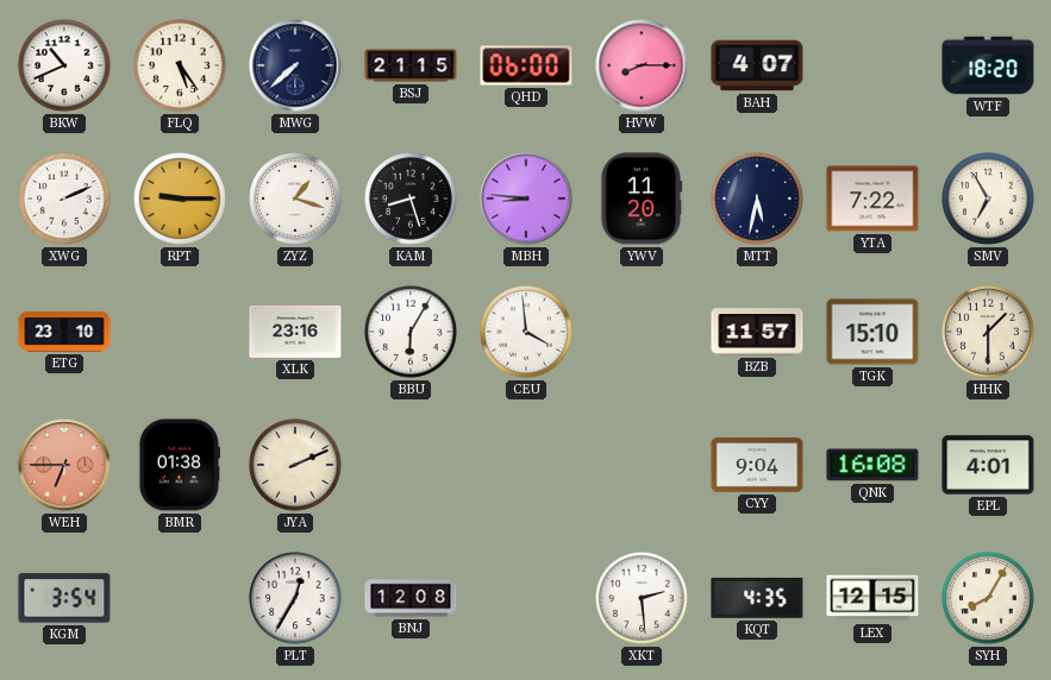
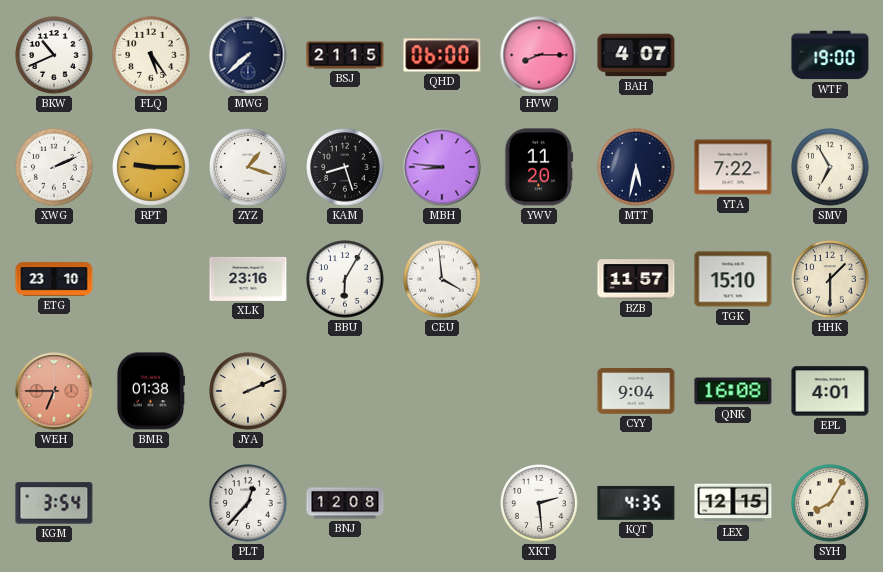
WTF: 18:20 -> 19:00
PLT: 12:35 -> 12:37
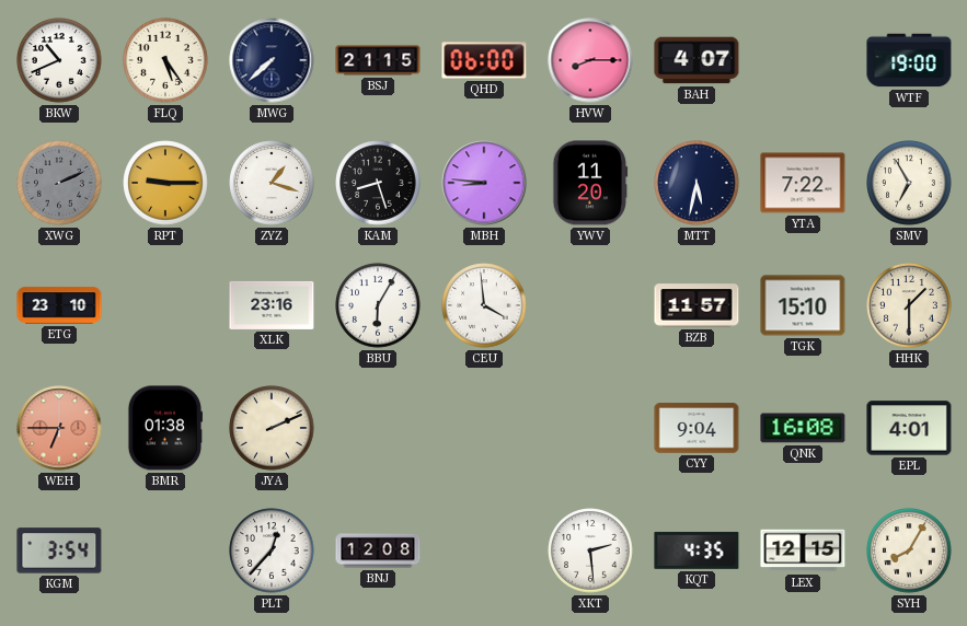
XWG dial: white -> grey
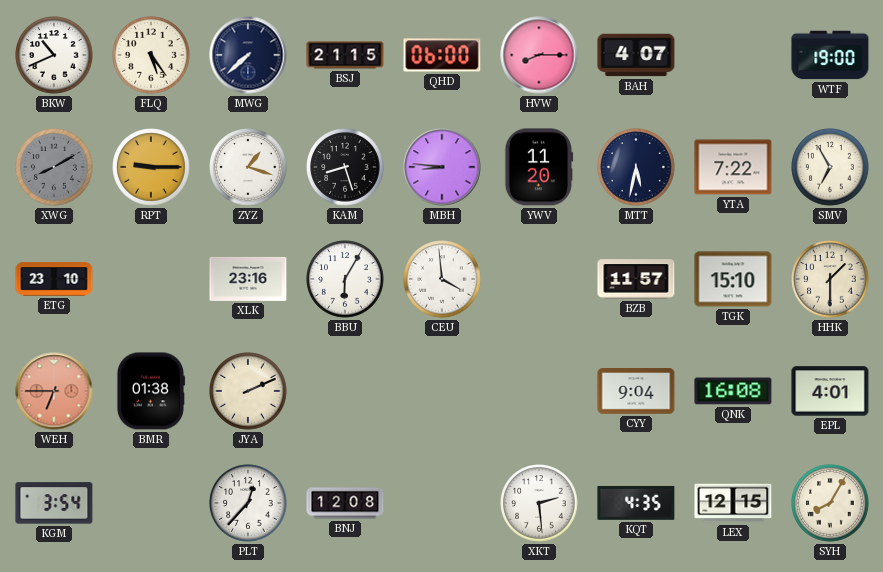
XWG: 2:11 -> 8:10
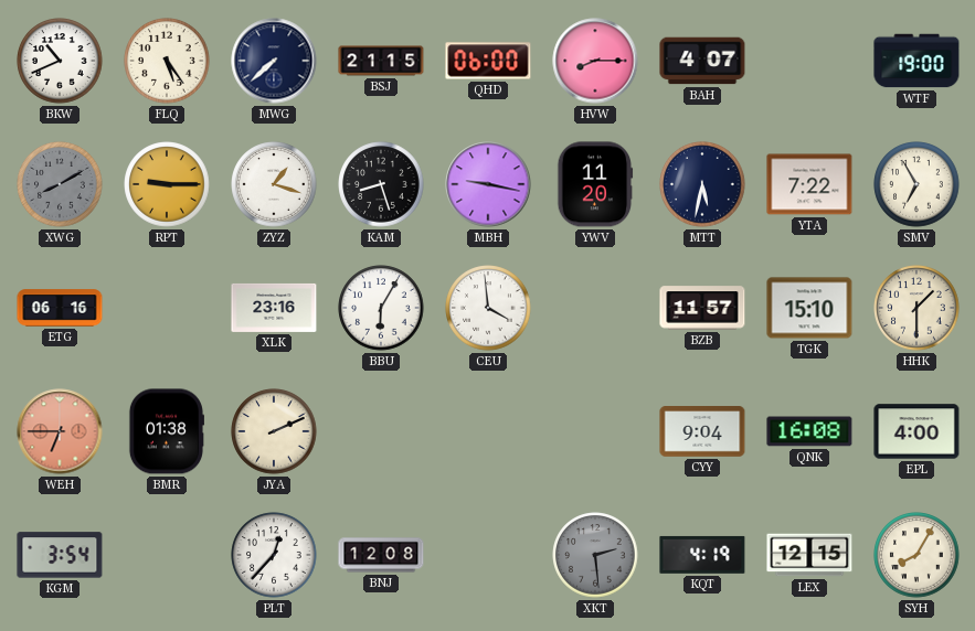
MBH: 8:46 -> 9:17
ETG: 23:10 -> 06:16
EPL: 4:01 -> 4:00
XKT dial: white -> grey
KQT: 4:35 -> 4:19
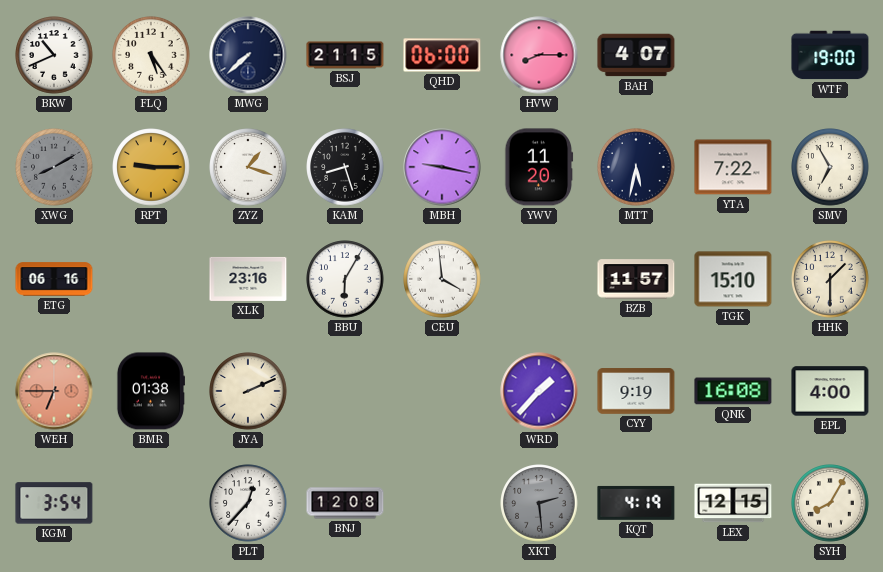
WRD: none -> 1:37
CYY: 9:04 -> 9:19
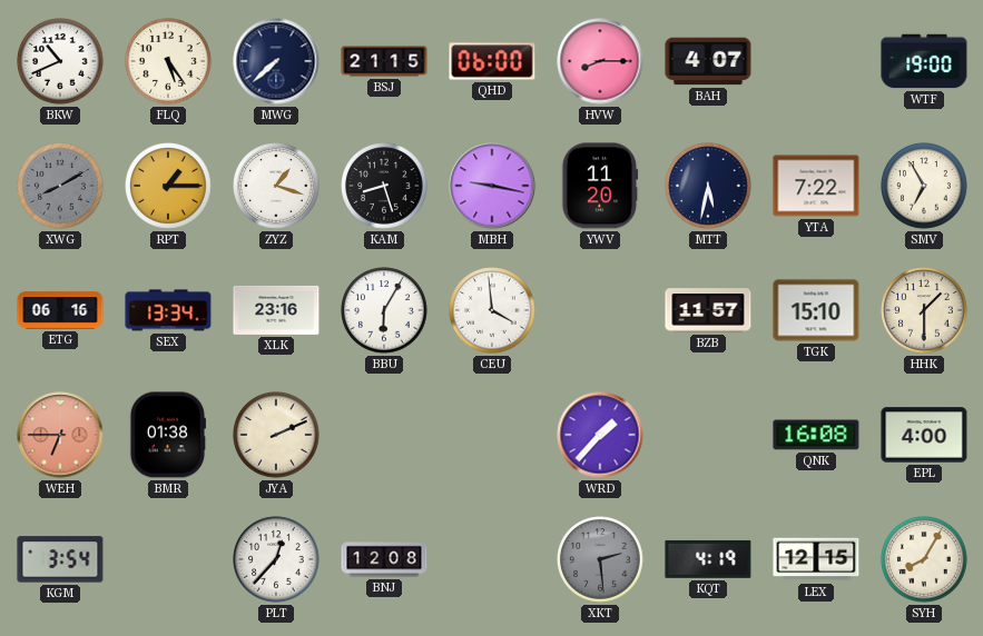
RPT: 9:15 -> 1:15
SEX: none -> 13:34
CYY: 9:19 -> none
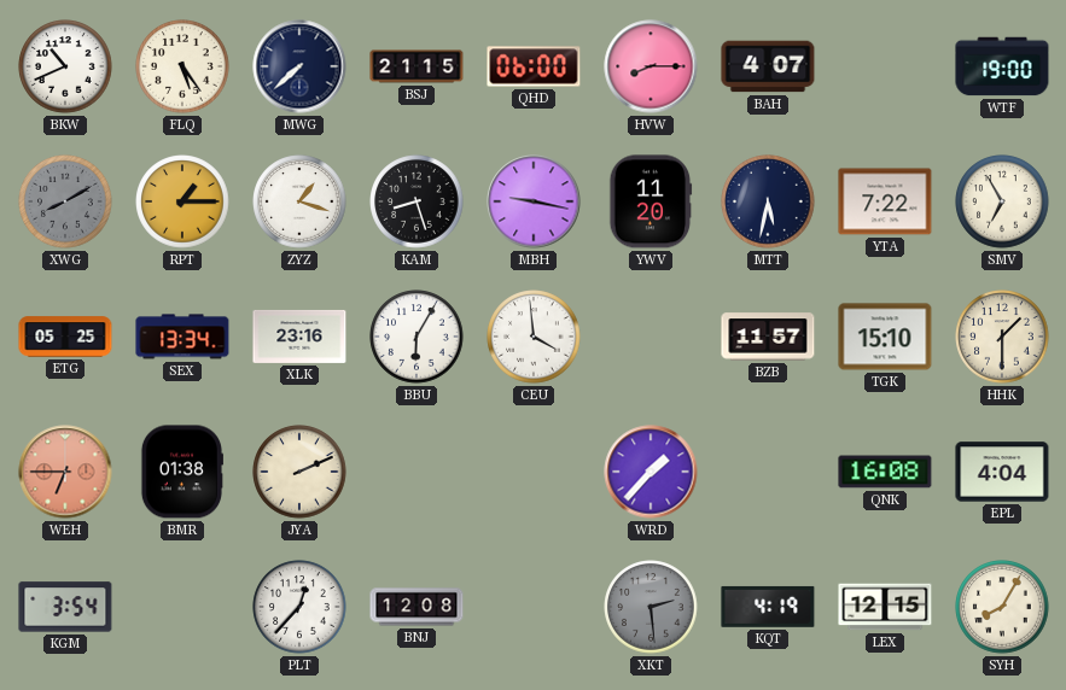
ETG: 06:16 -> 05:25
EPL: 4:00 -> 4:04
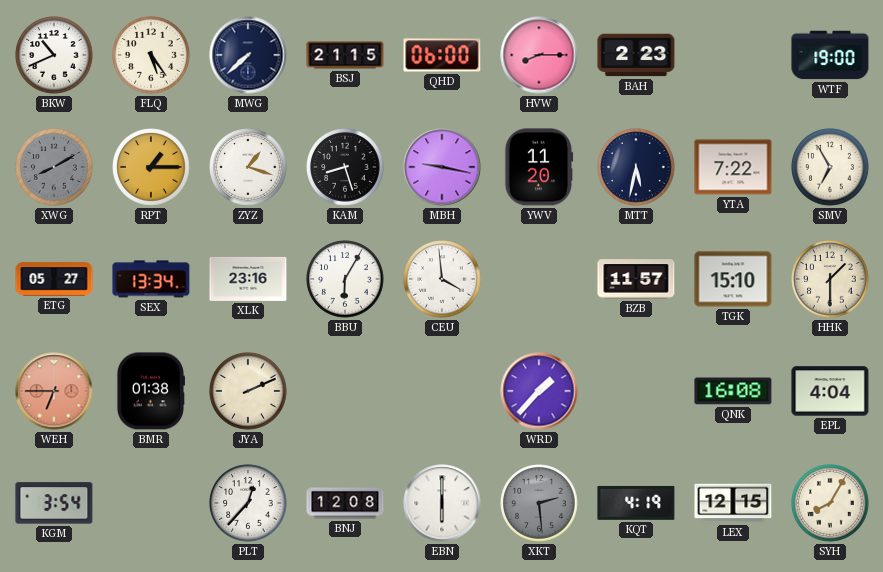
BAH: 4:07 -> 2:23
ETG: 05:25 -> 05:27
EBN: none -> 6:00
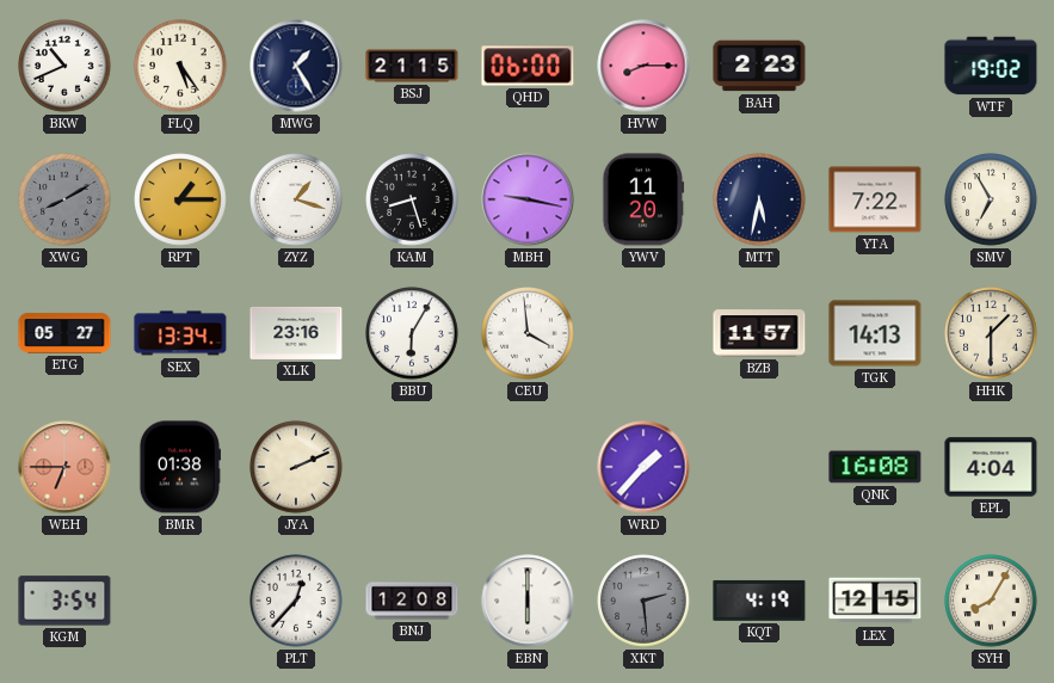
MWG: 7:38 -> 1:25
WTF: 19:00 -> 19:02
TGK: 15:10 -> 14:13
